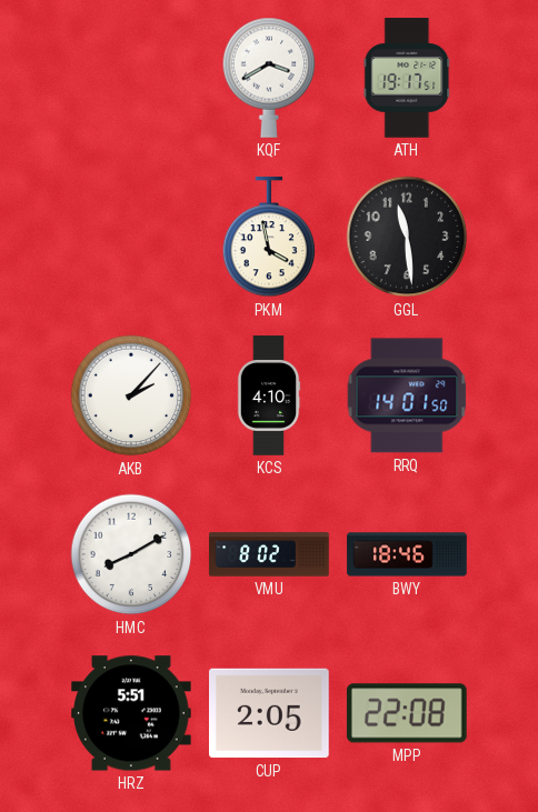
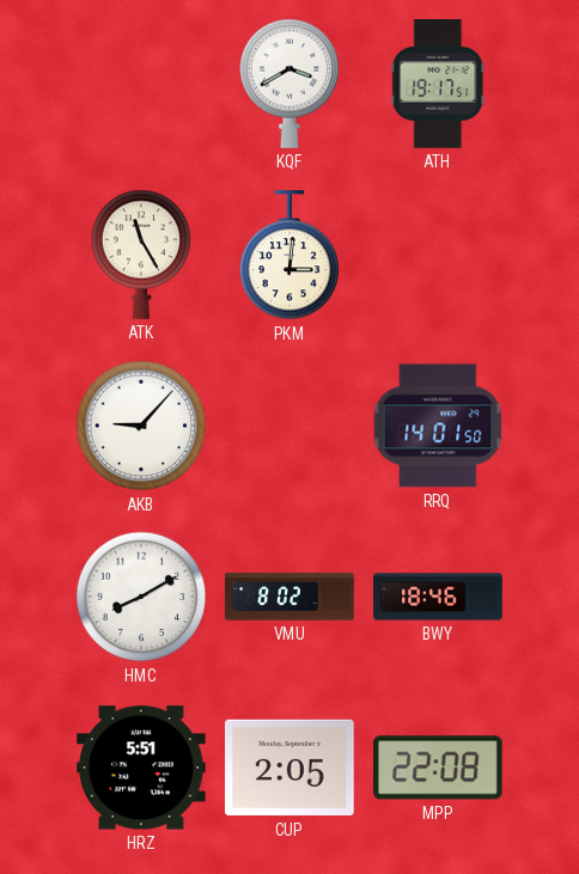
ATK: none -> 11:25
PKM: 3:58 -> 3:01
GGL: 11:29 -> none
AKB: 2:07 -> 9:07
KCS: 4:10 -> none
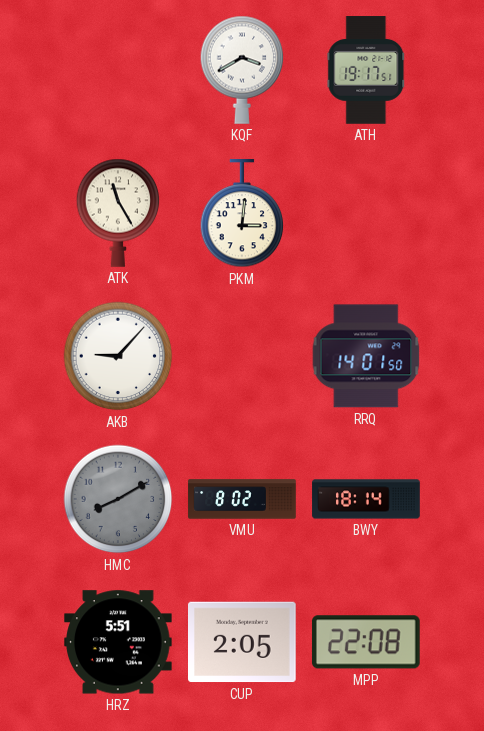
HMC dial: white -> grey
BWY: 18:46 -> 18:14
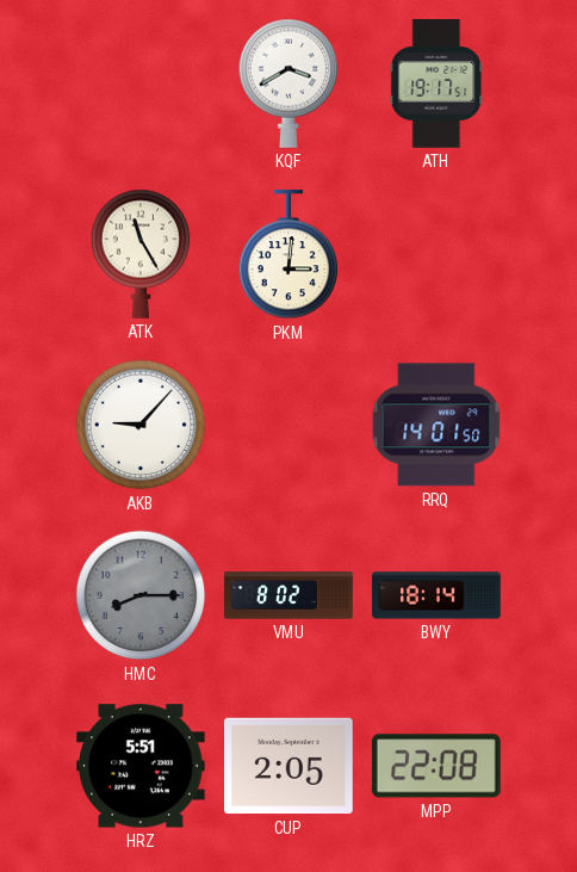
HMC: 8:10 -> 8:15
